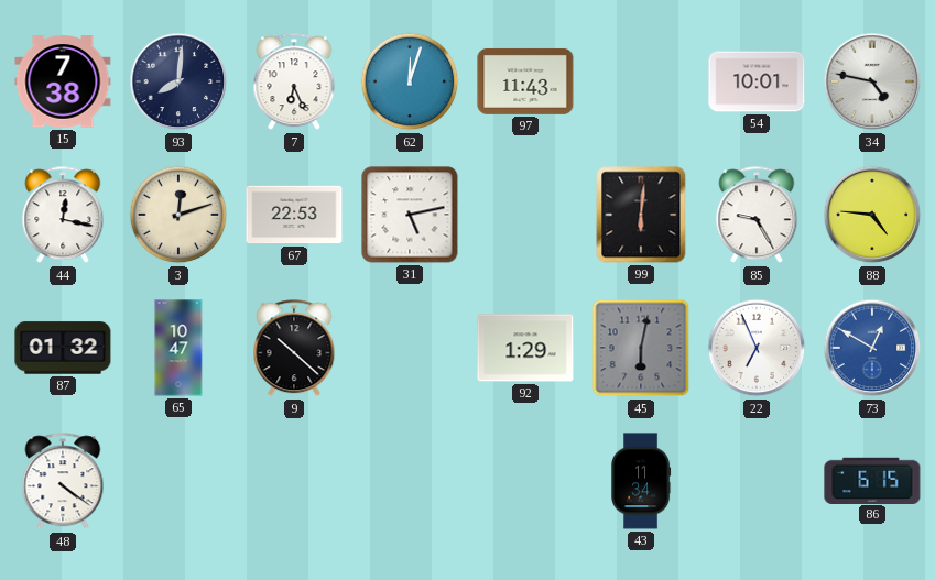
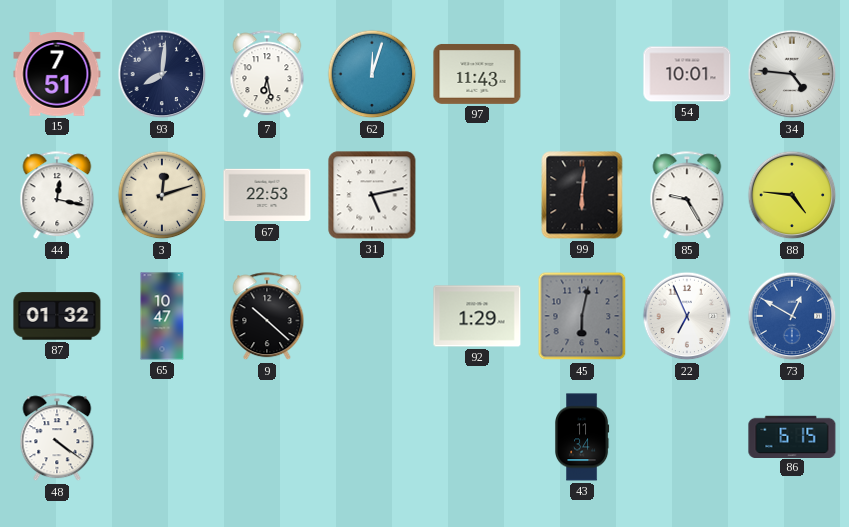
15: 7:38 -> 7:51
7: 6:26 -> 6:28
34: 4:47 -> 4:46
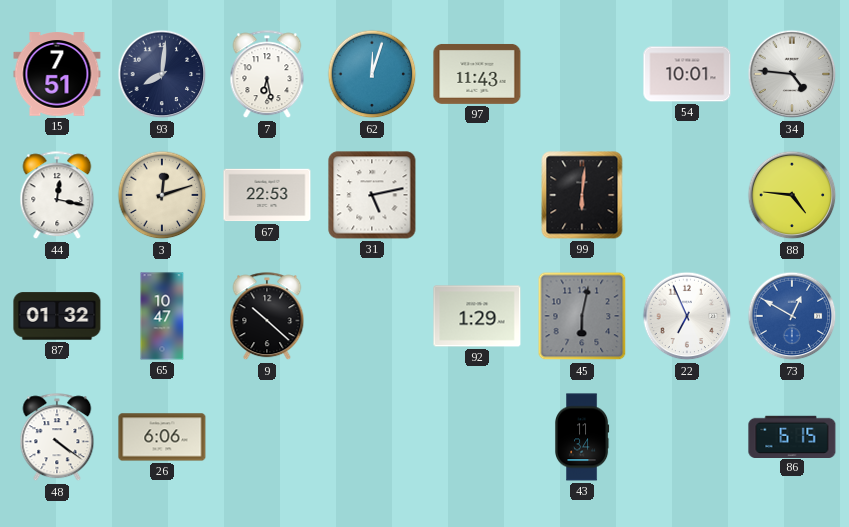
85: 9:25 -> none
26: none -> 6:06
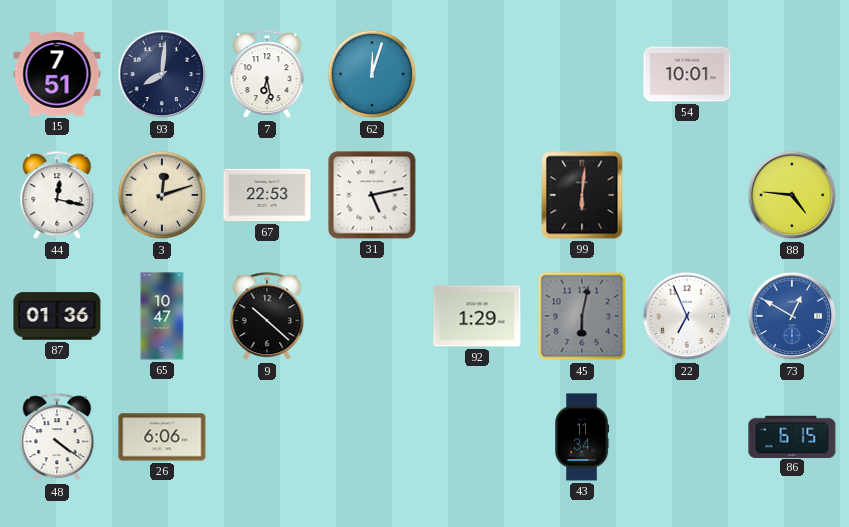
97: 11:43 -> none
34: 4:46 -> none
87: 01:32 -> 01:36
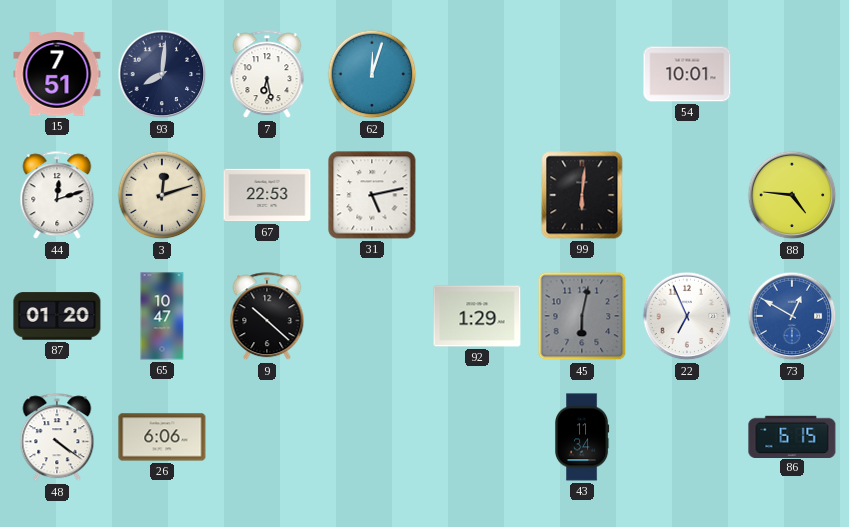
44: 12:17 -> 12:12
87: 01:36 -> 01:20
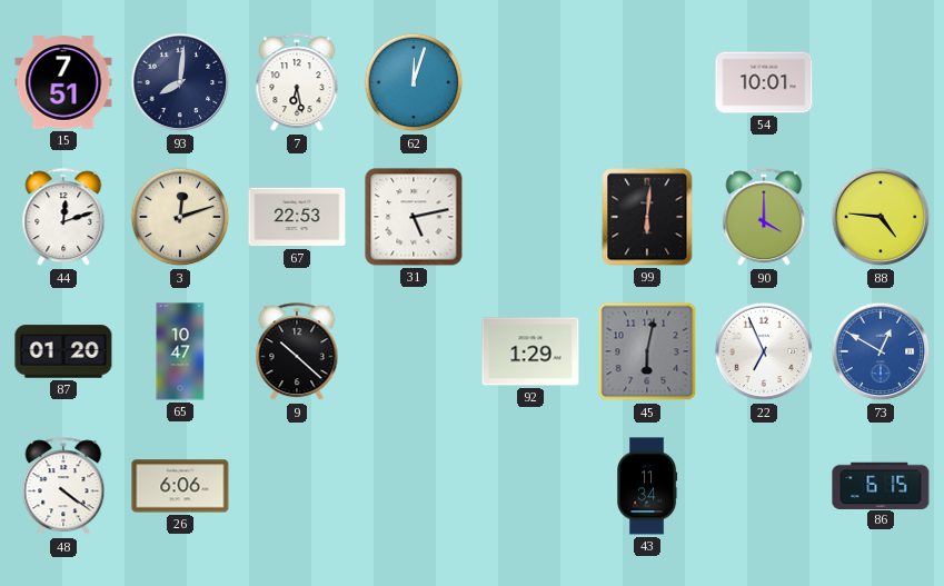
90: none -> 4:00
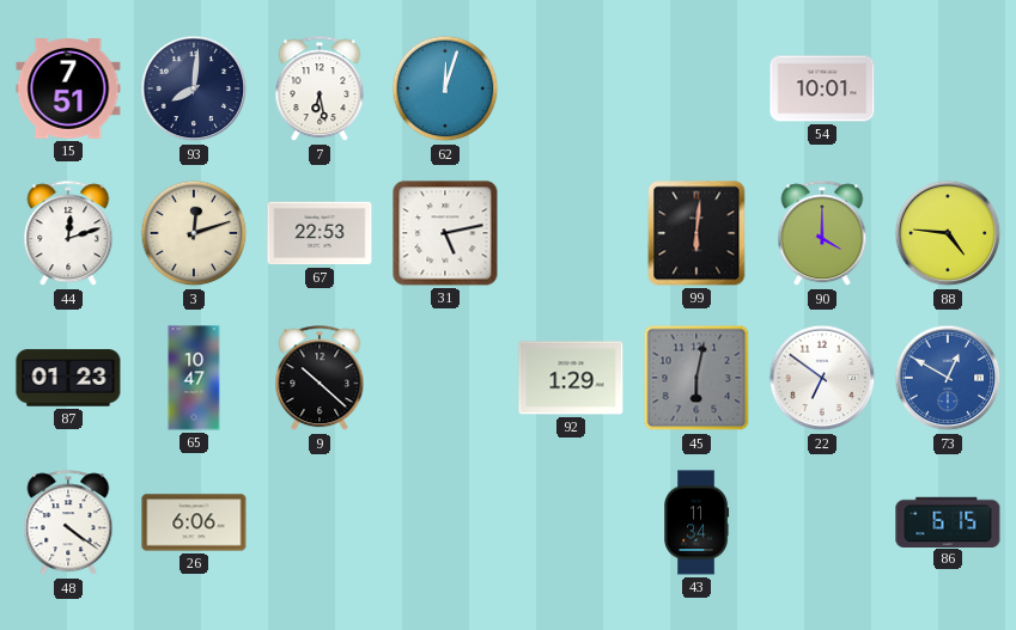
87: 01:20 -> 01:23
22: 6:56 -> 6:51
